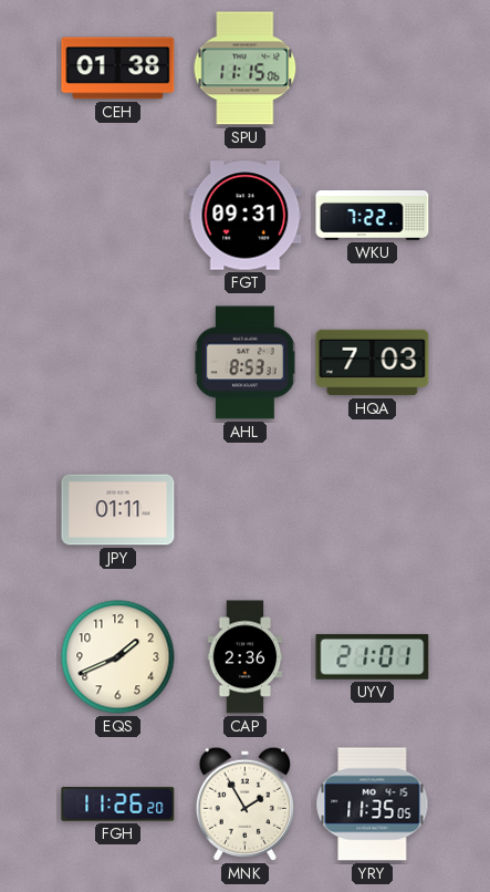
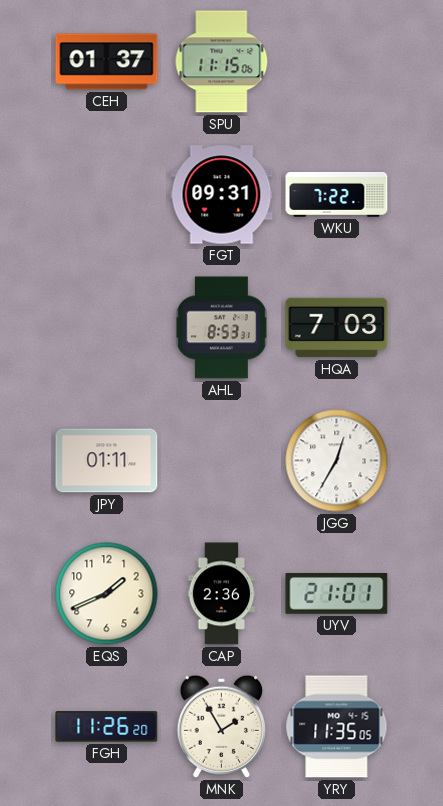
CEH: 01:38 -> 01:37
JGG: none -> 12:35
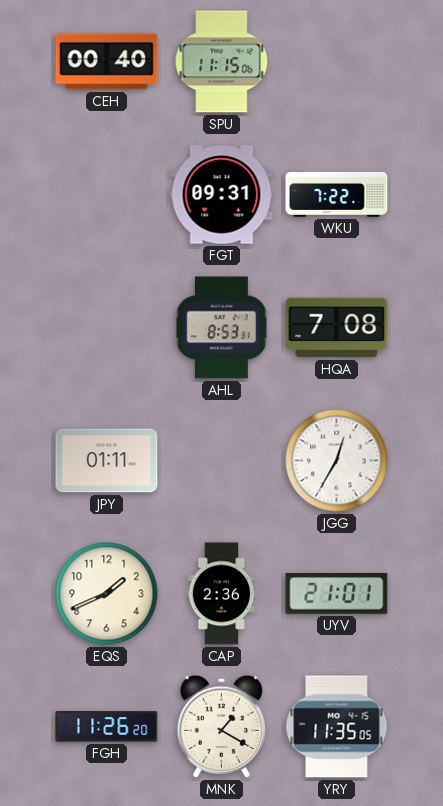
CEH: 01:37 -> 00:40
HQA: 7:03 -> 7:08
MNK: 1:55 -> 1:20
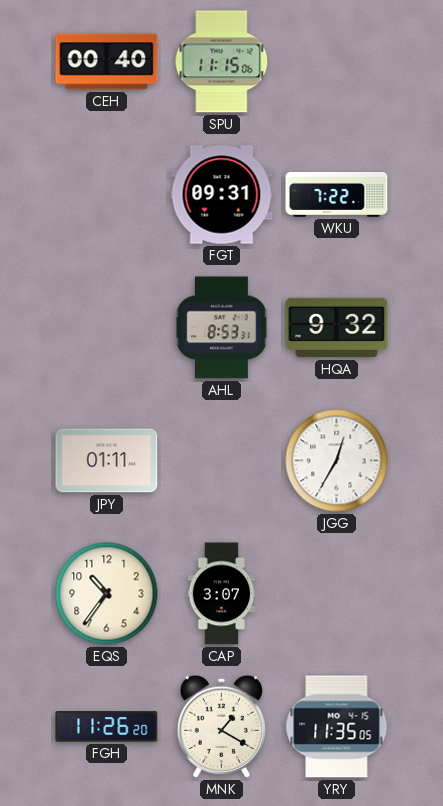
HQA: 7:08 -> 9:32
EQS: 1:41 -> 10:36
CAP: 2:36 -> 3:07
UYV: 21:01 -> none
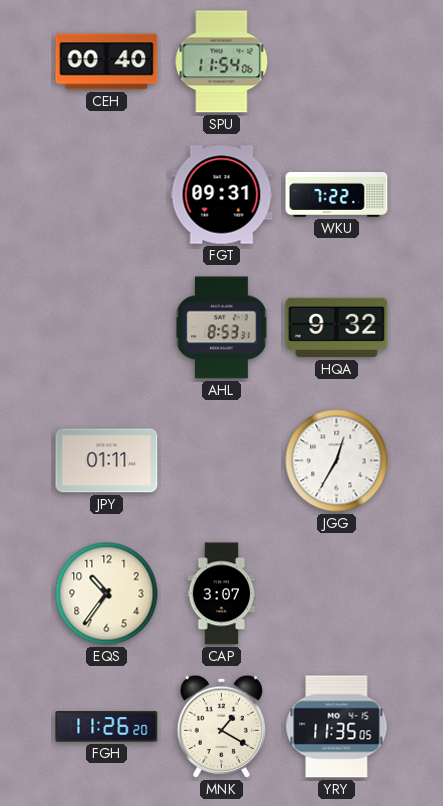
SPU: 11:15 -> 11:54
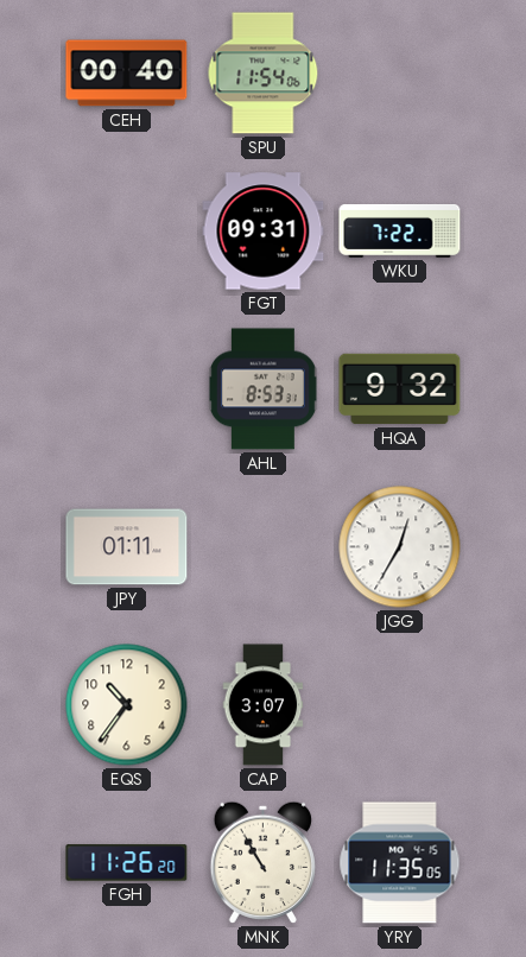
MNK: 1:20 -> 10:55
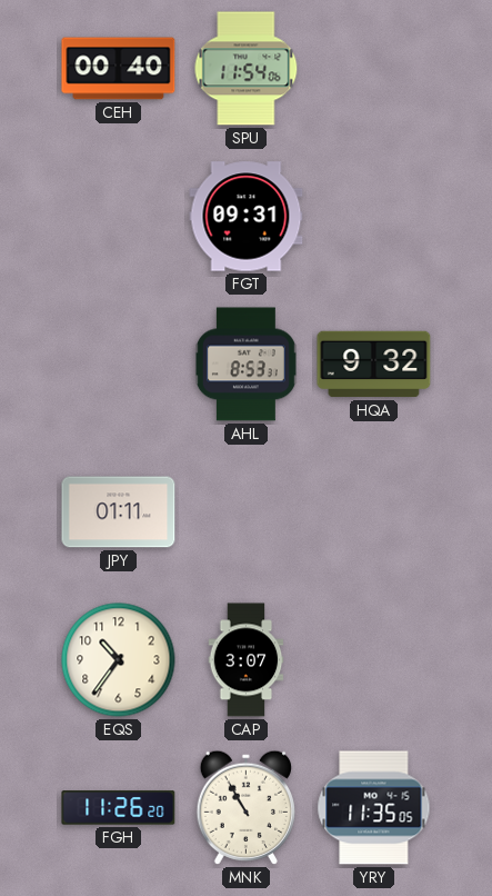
WKU: 7:22 -> none
JGG: 12:35 -> none
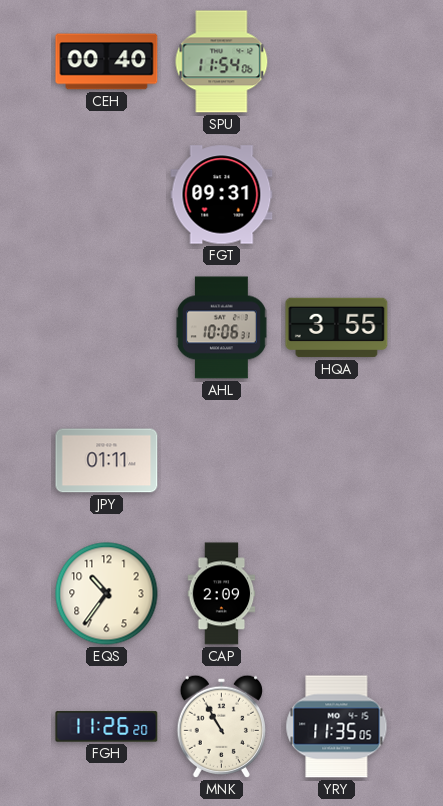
AHL: 8:53 -> 10:06
HQA: 9:32 -> 3:55
CAP: 3:07 -> 2:09
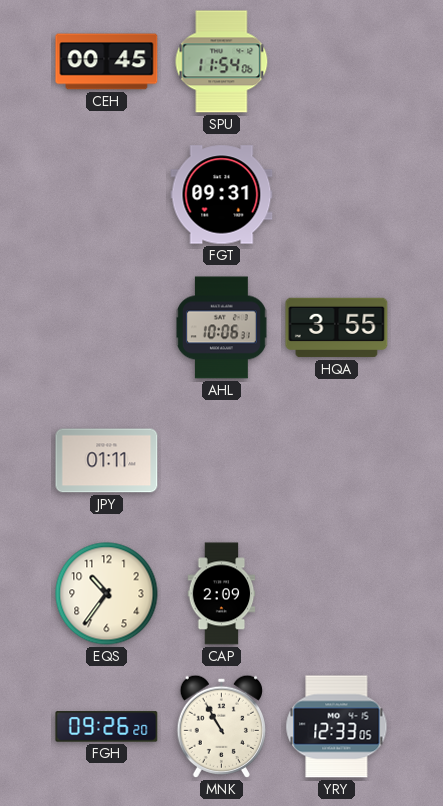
CEH: 00:40 -> 00:45
FGH: 11:26 -> 09:26
YRY: 11:35 -> 12:33
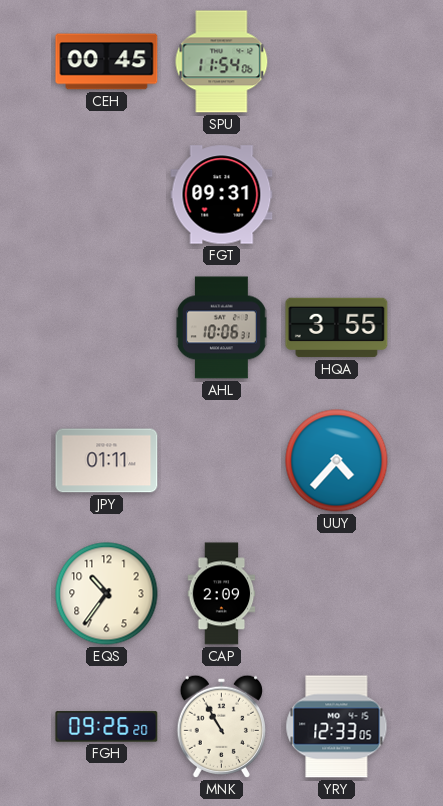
UUY: none -> 4:37
